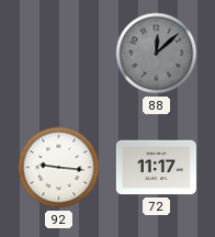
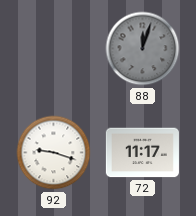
88: 12:08 -> 12:03
92: 9:16 -> 9:18
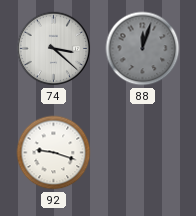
74: none -> 3:22
72: 11:17 -> none
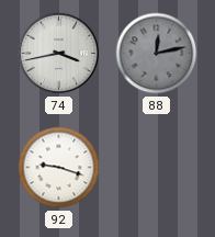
74: 3:22 -> 3:43
88: 12:03 -> 12:13
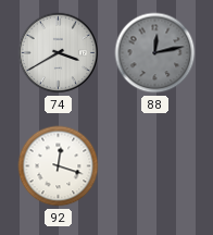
74: 3:43 -> 3:40
92: 9:18 -> 12:18
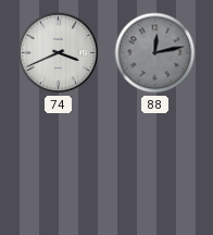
74: 3:40 -> 3:41
92: 12:18 -> none
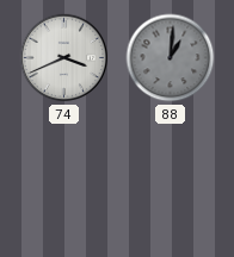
88: 12:13 -> 1:01
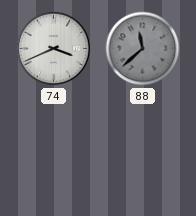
88: 1:01 -> 11:38
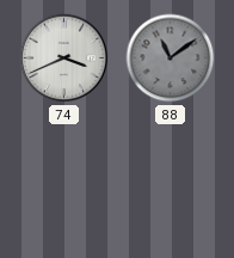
88: 11:38 -> 11:09
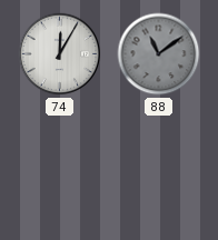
74: 3:41 -> 12:05
